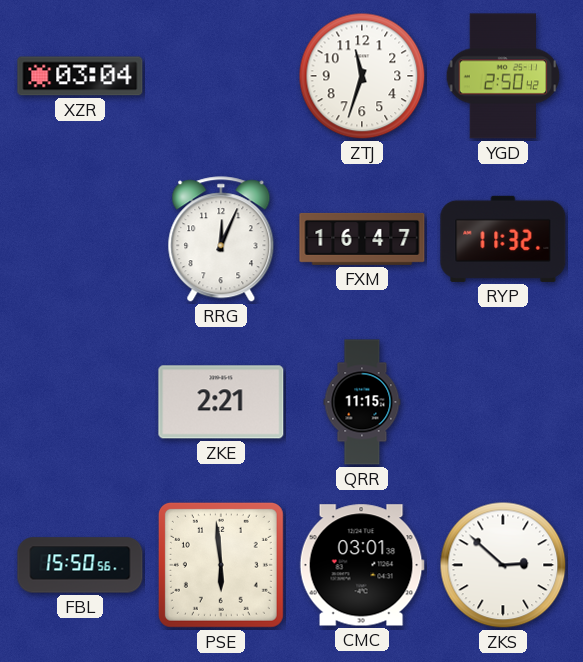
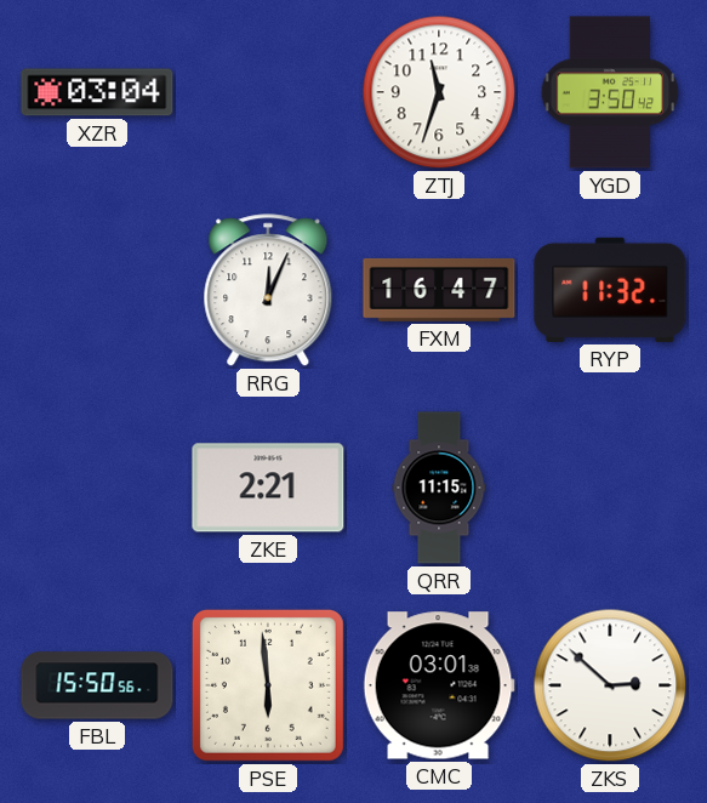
YGD: 2:50 -> 3:50
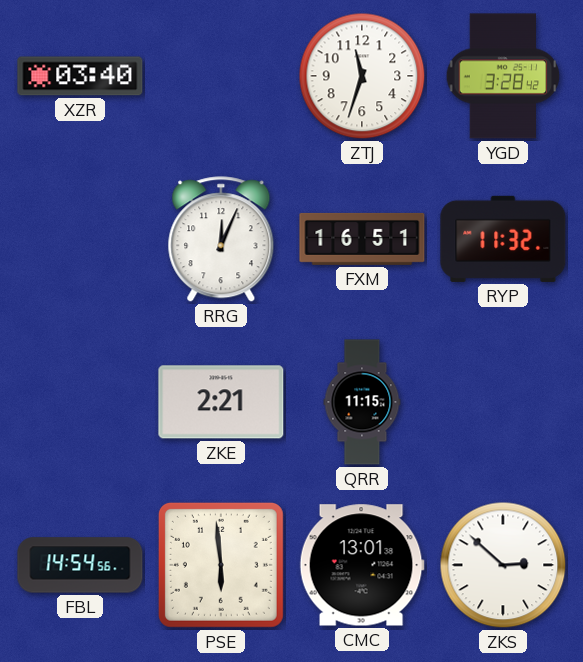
XZR: 03:04 -> 03:40
YGD: 3:50 -> 3:28
FXM: 16:47 -> 16:51
FBL: 15:50 -> 14:54
CMC: 03:01 -> 13:01
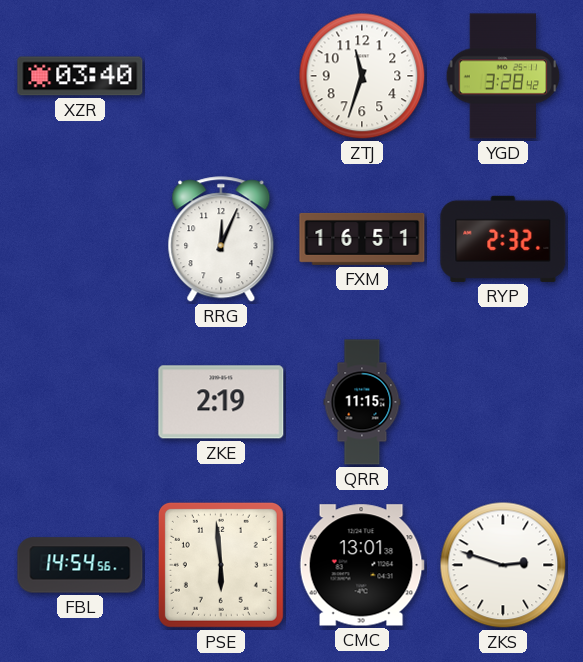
RYP: 11:32 -> 2:32
ZKE: 2:21 -> 2:19
ZKS: 2:52 -> 2:48
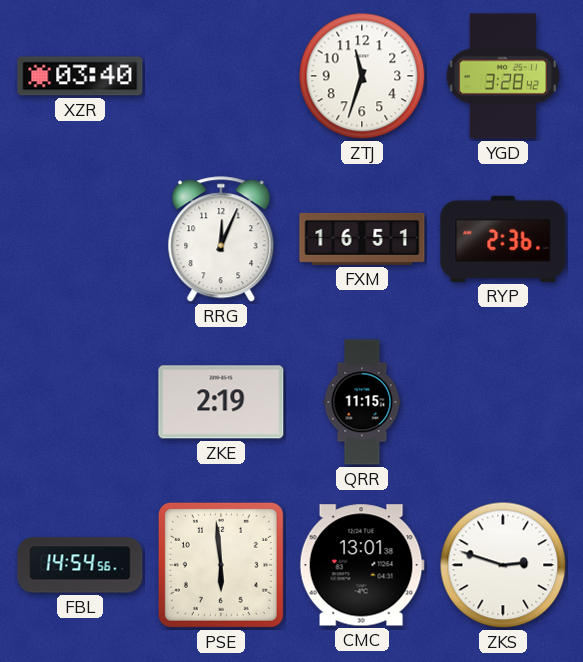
RYP: 2:32 -> 2:36
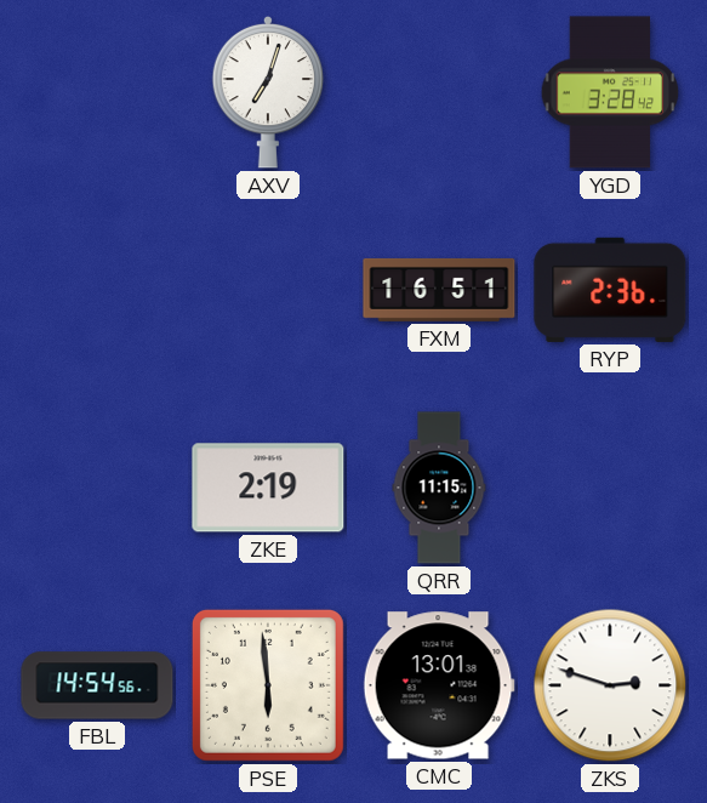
XZR: 03:40 -> none
AXV: none -> 7:03
ZTJ: 11:33 -> none
RRG: 12:04 -> none
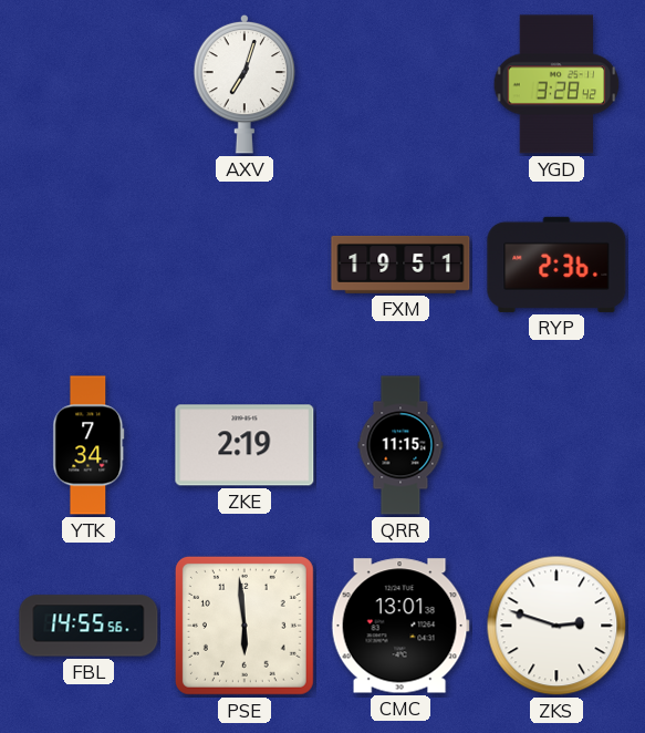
FXM: 16:51 -> 19:51
YTK: none -> 7:34
FBL: 14:54 -> 14:55
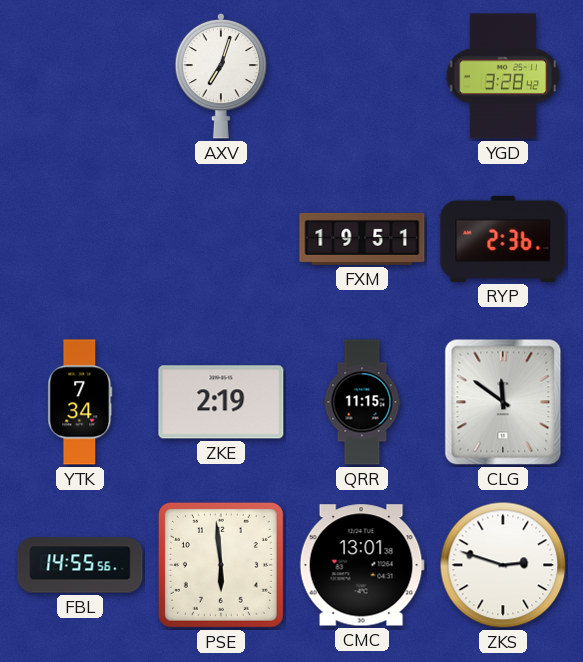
CLG: none -> 11:51
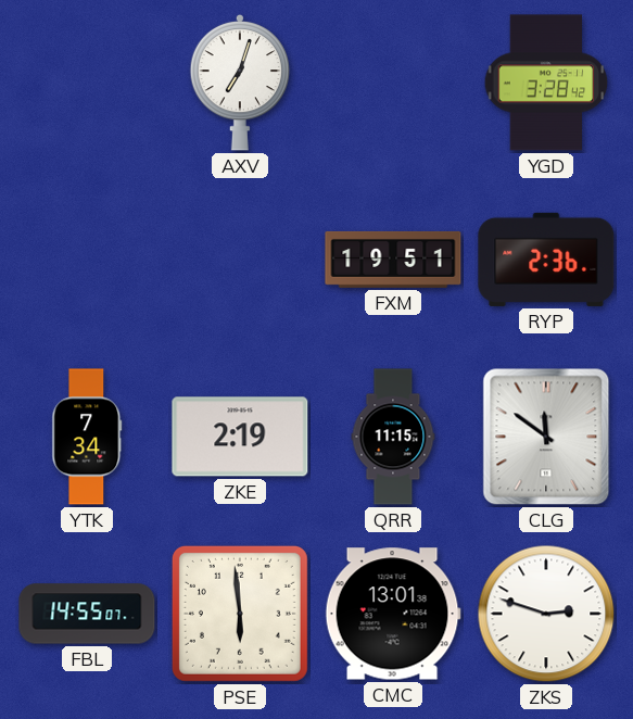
FBL: 14:55:56 -> 14:55:07
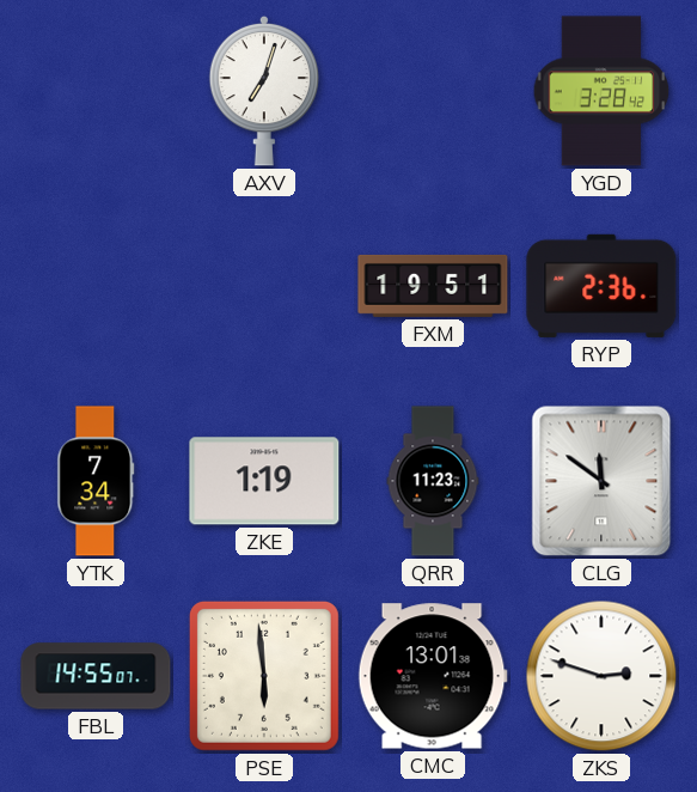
ZKE: 2:19 -> 1:19
QRR: 11:15 -> 11:23
